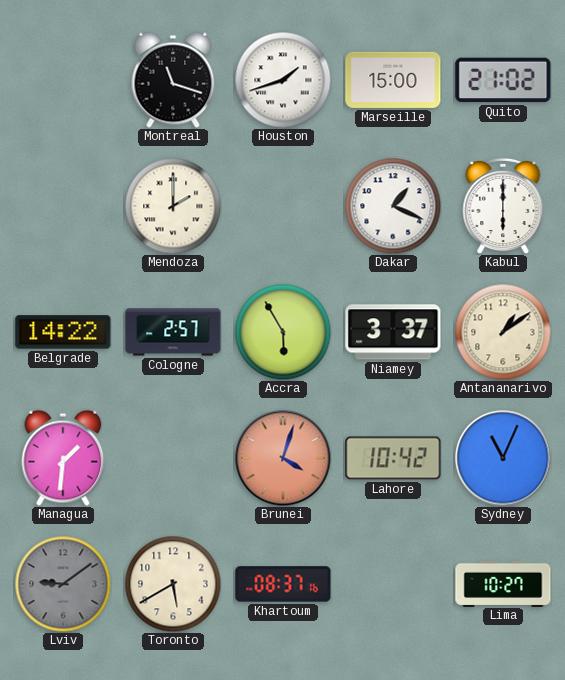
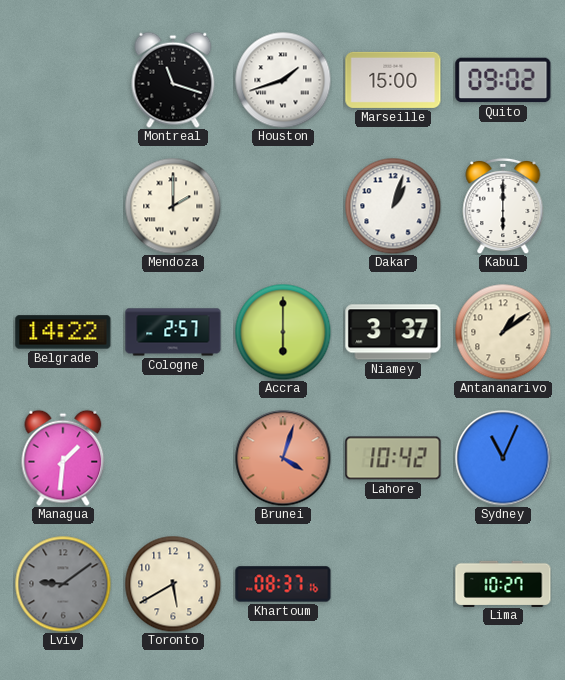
Quito: 21:02 -> 09:02
Dakar: 1:19 -> 1:03
Accra: 5:55 -> 6:00
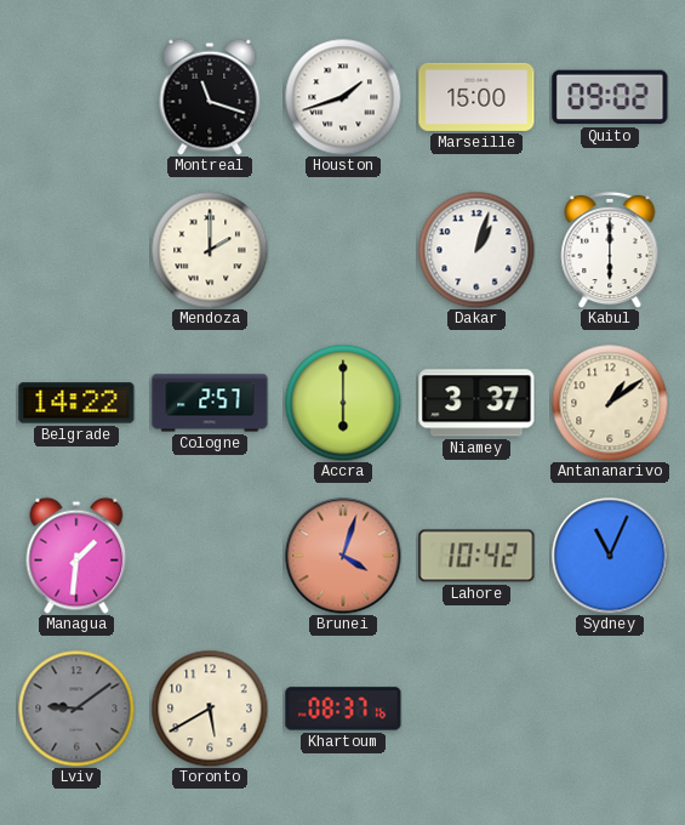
Lima: 10:27 -> none
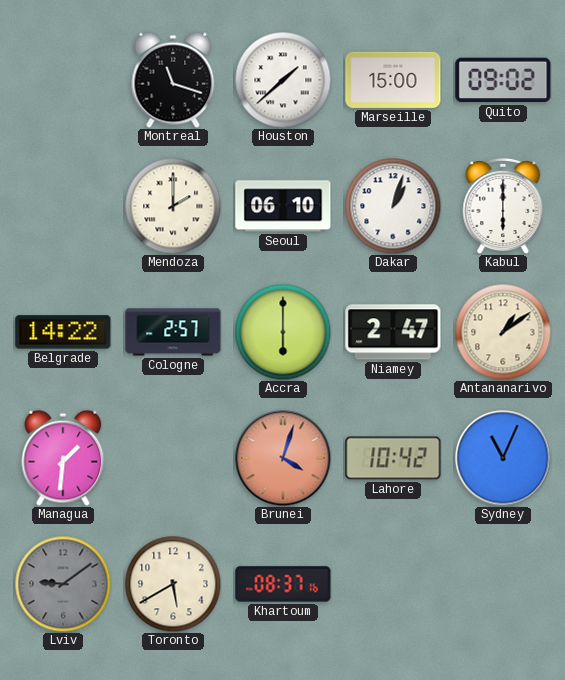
Houston: 1:42 -> 1:38
Seoul: none -> 06:10
Niamey: 3:37 -> 2:47
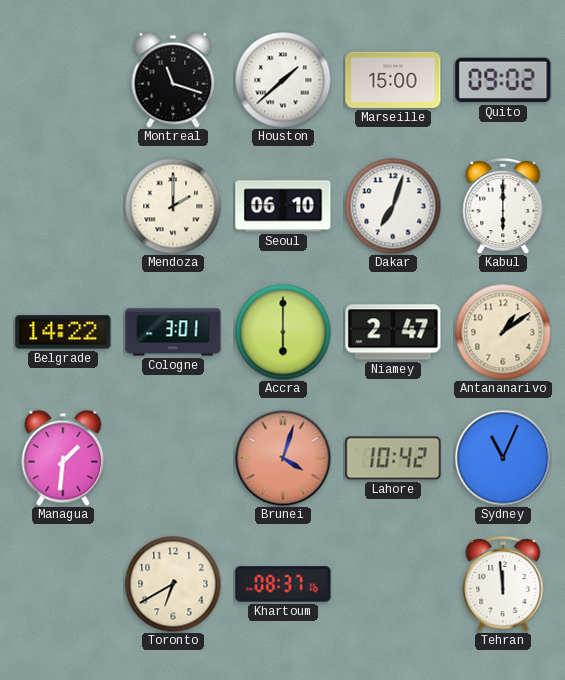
Dakar: 1:03 -> 7:03
Cologne: 2:57 -> 3:01
Lviv: 9:09 -> none
Toronto: 5:40 -> 6:40
Tehran: none -> 11:59
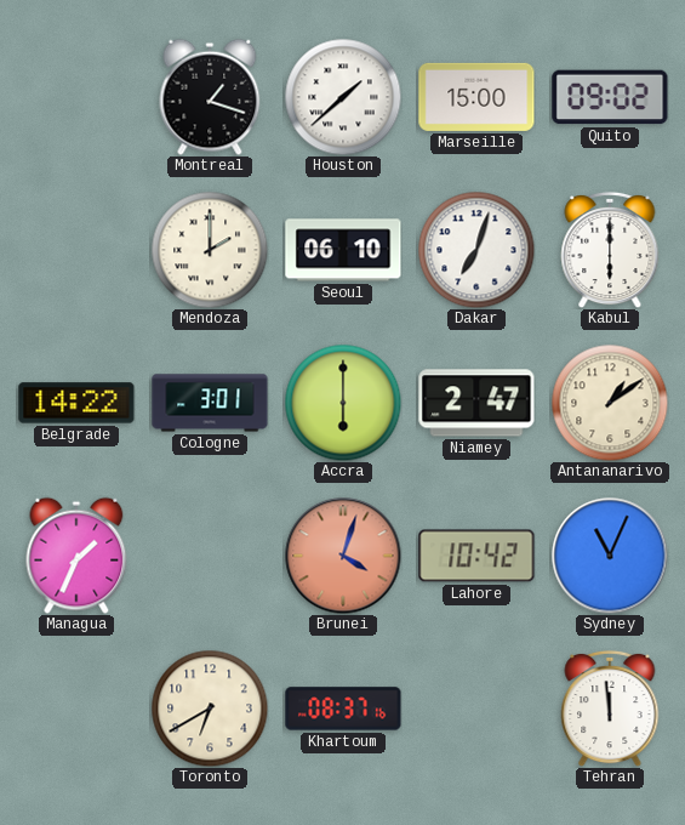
Montreal: 11:18 -> 1:18
Managua: 1:31 -> 1:34
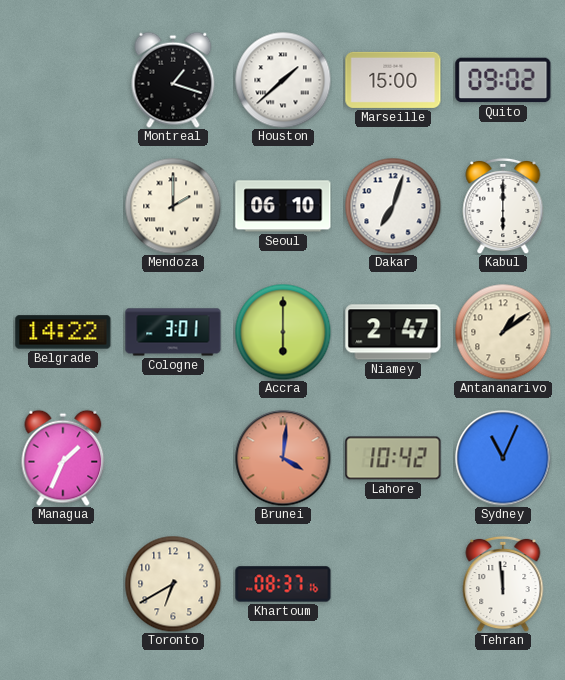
Brunei: 4:03 -> 4:01
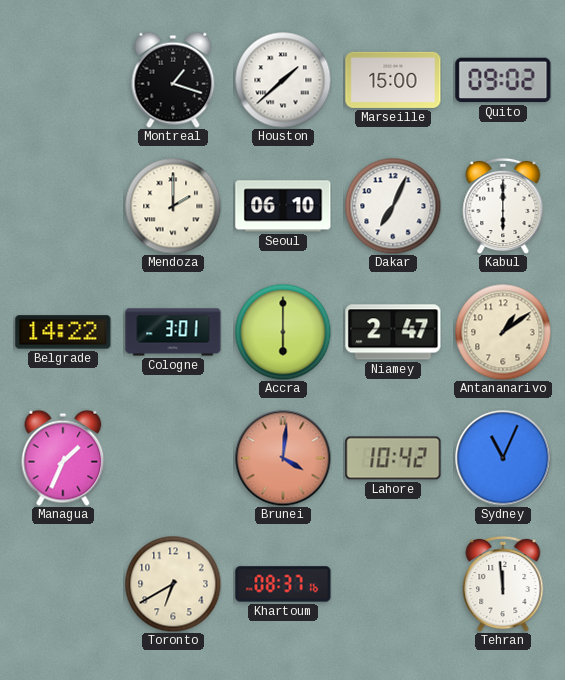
Dakar: 7:03 -> 7:04
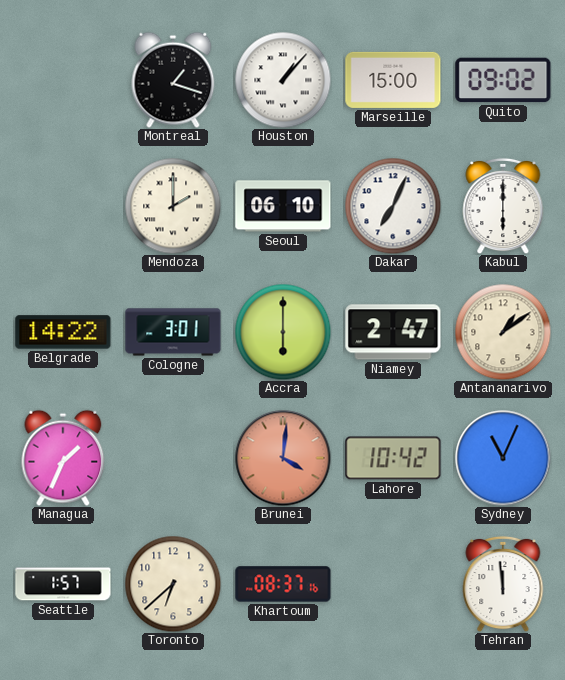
Houston: 1:38 -> 1:07
Seattle: none -> 1:57
Toronto: 6:40 -> 6:38
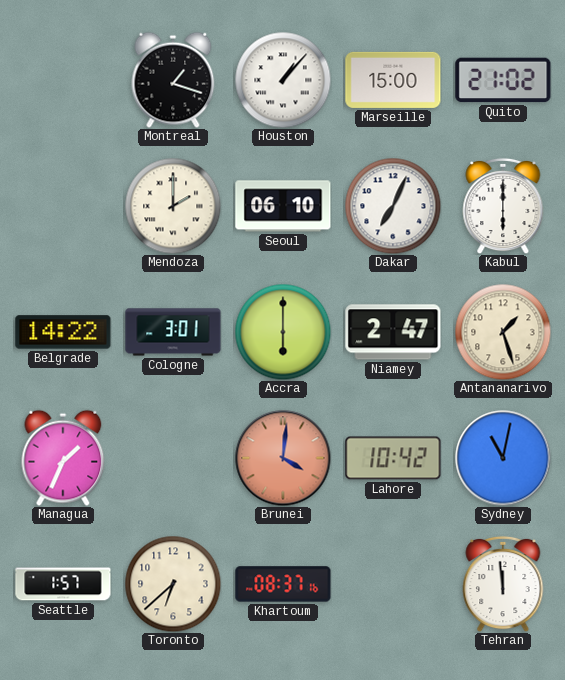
Quito: 09:02 -> 21:02
Antananarivo: 1:09 -> 1:27
Sydney: 11:04 -> 11:02
